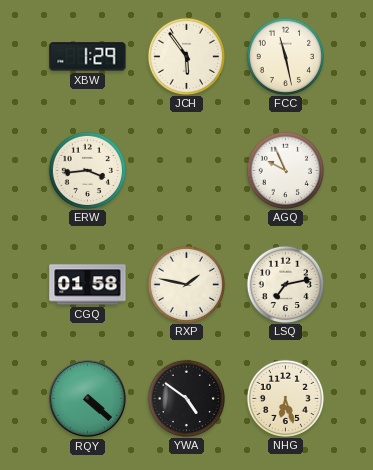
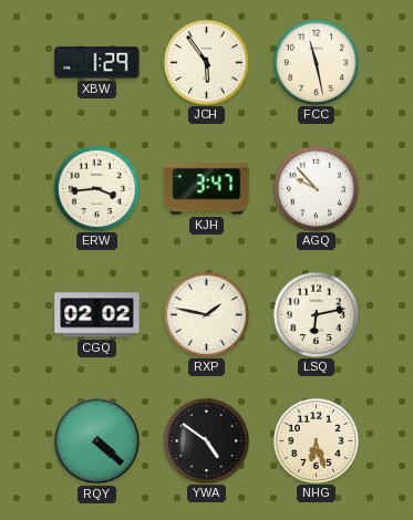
KJH: none -> 3:47
AGQ: 9:56 -> 9:53
CGQ: 01:58 -> 02:02
LSQ: 7:13 -> 6:13
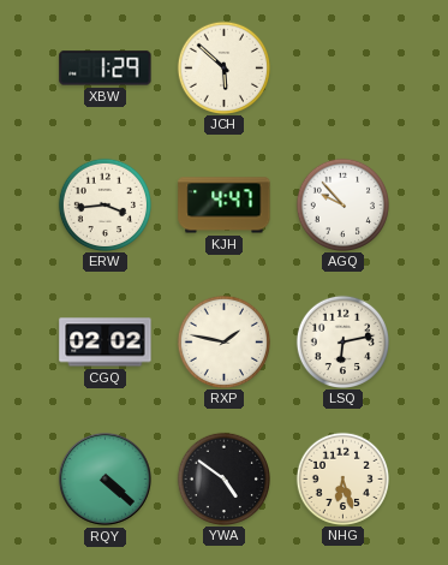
JCH: 5:54 -> 5:52
FCC: 11:28 -> none
KJH: 3:47 -> 4:47
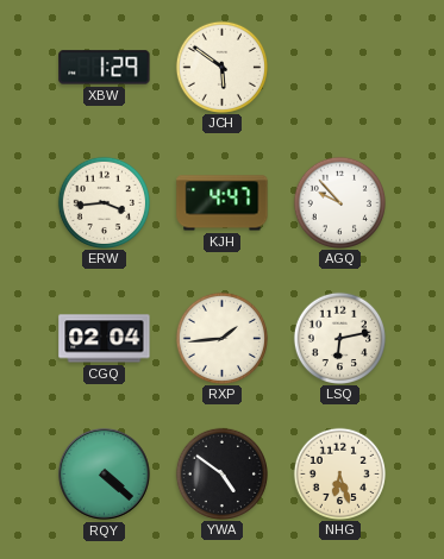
JCH: 5:52 -> 5:51
CGQ: 02:02 -> 02:04
RXP: 1:47 -> 1:44
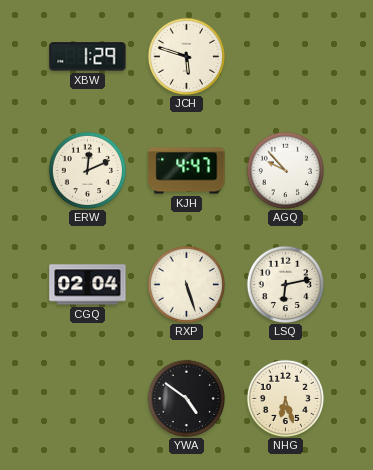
JCH: 5:51 -> 5:48
ERW: 3:44 -> 12:11
RXP: 1:44 -> 5:27
RQY: 4:22 -> none
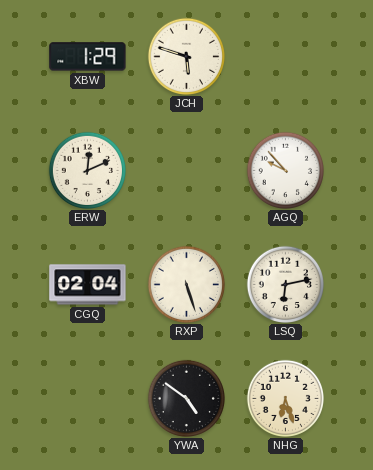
KJH: 4:47 -> none
